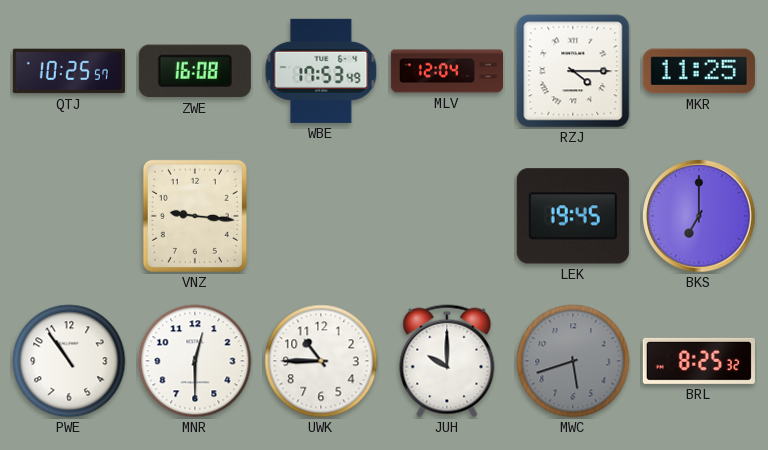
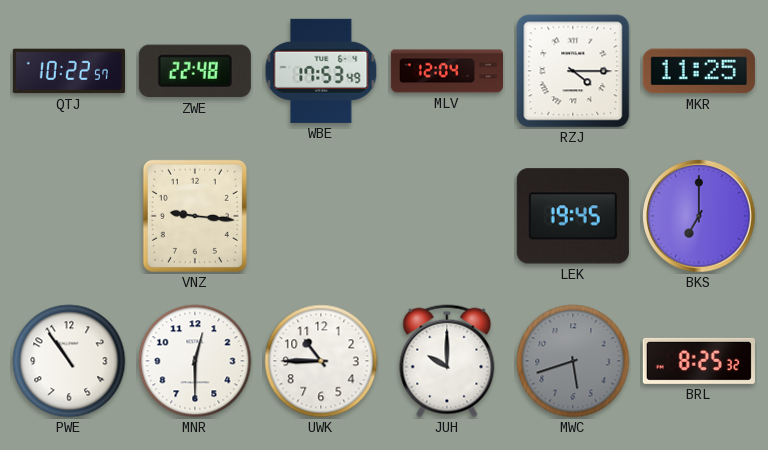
QTJ: 10:25 -> 10:22
ZWE: 16:08 -> 22:48
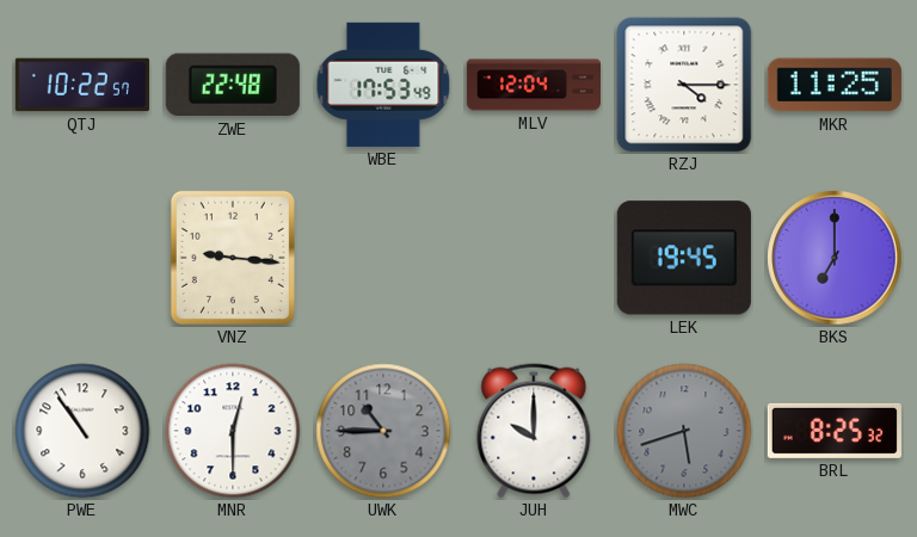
UWK dial: white -> grey
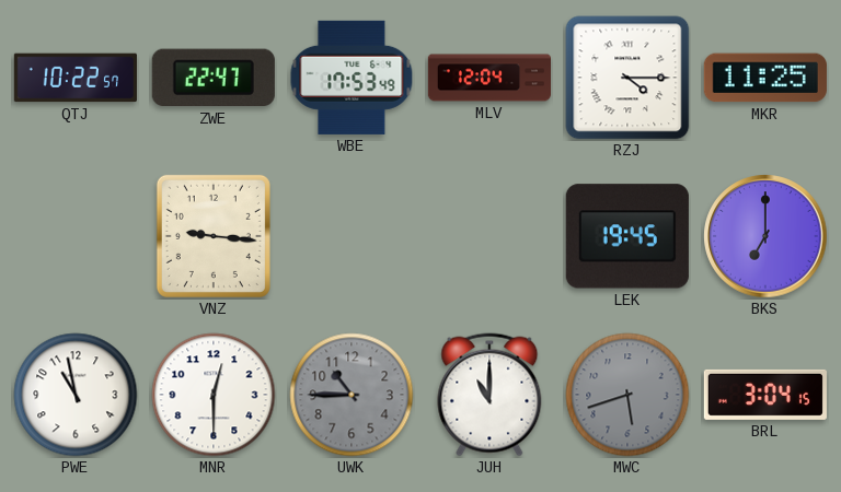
ZWE: 22:48 -> 22:47
PWE: 10:54 -> 10:58
JUH: 10:00 -> 11:00
BRL: 8:25 -> 3:04
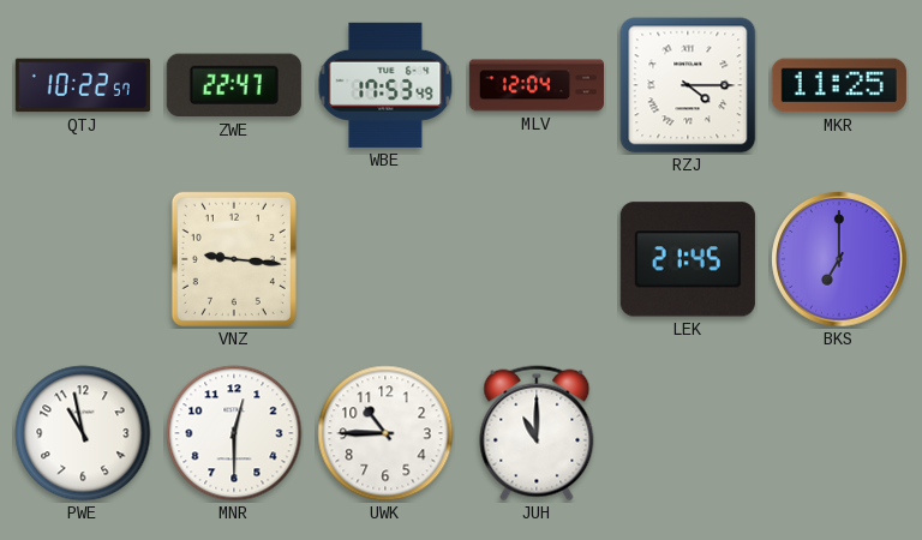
LEK: 19:45 -> 21:45
UWK dial: grey -> white
MWC: 5:42 -> none
BRL: 3:04 -> none
